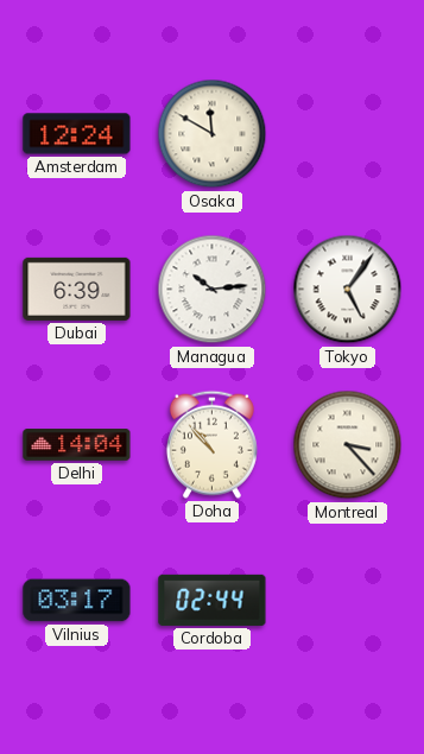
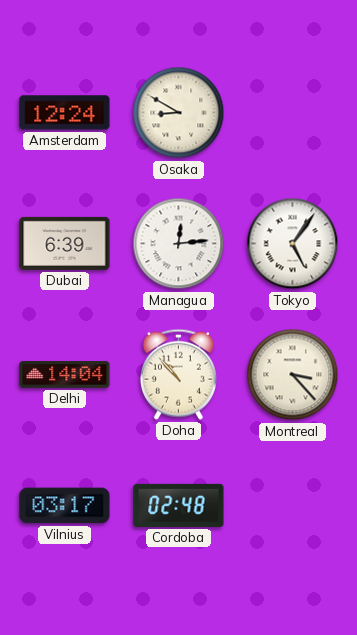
Osaka: 11:50 -> 8:50
Managua: 10:14 -> 12:14
Cordoba: 02:44 -> 02:48
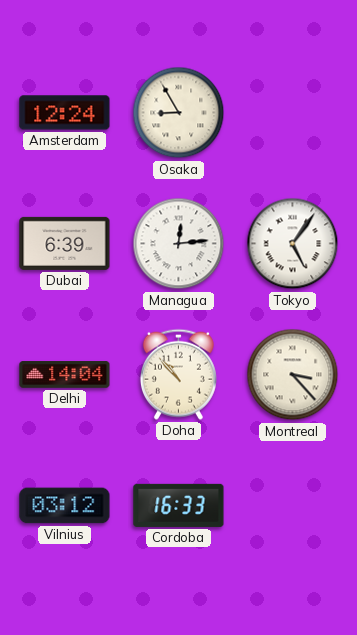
Osaka: 8:50 -> 8:55
Vilnius: 03:17 -> 03:12
Cordoba: 02:48 -> 16:33
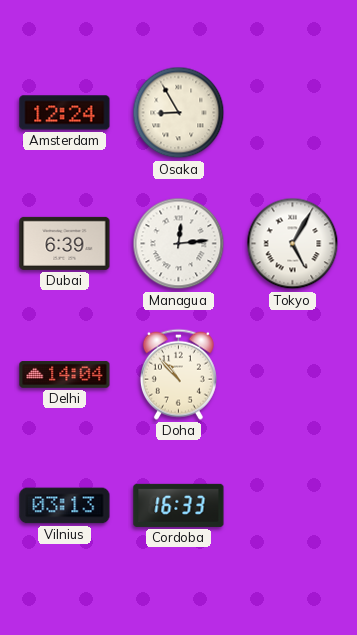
Tokyo: 5:06 -> 5:05
Montreal: 3:23 -> none
Vilnius: 03:12 -> 03:13
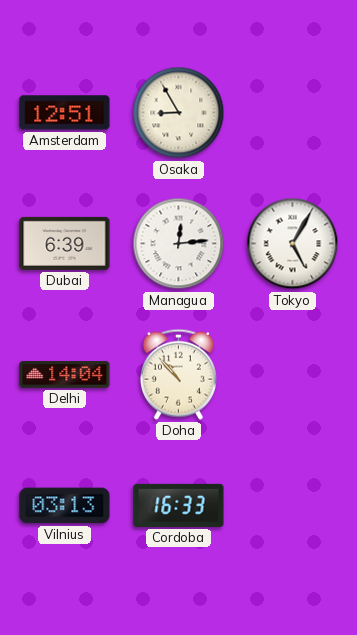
Amsterdam: 12:24 -> 12:51
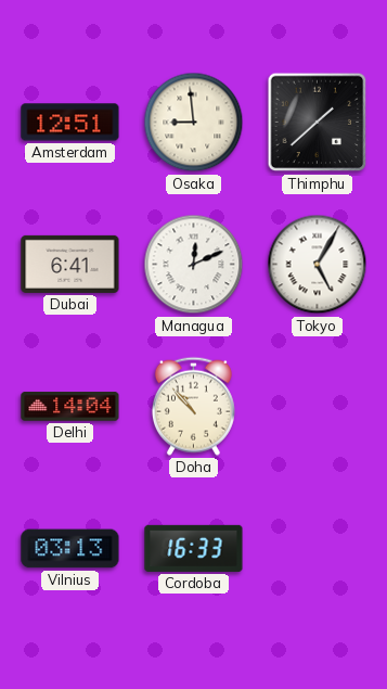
Osaka: 8:55 -> 8:59
Thimphu: none -> 1:38
Dubai: 6:39 -> 6:41
Managua: 12:14 -> 12:11
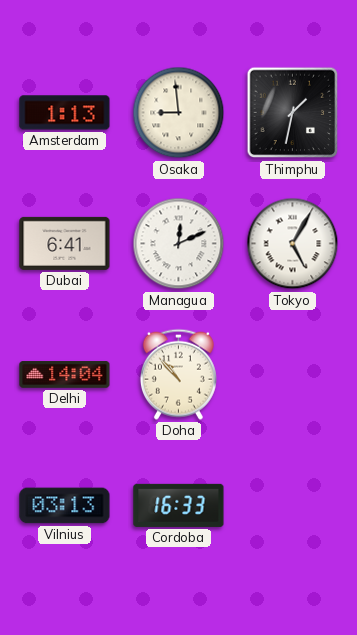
Amsterdam: 12:51 -> 1:13
Thimphu: 1:38 -> 1:32
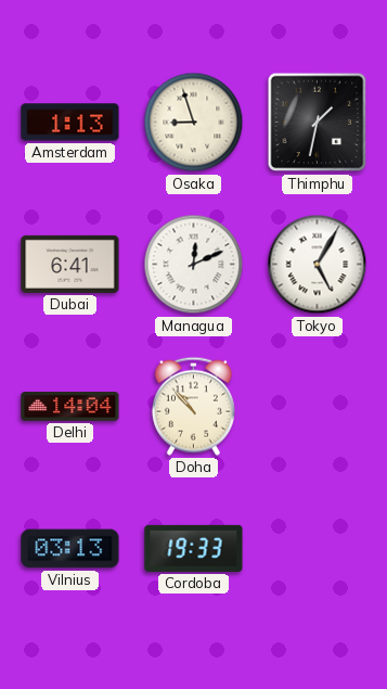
Osaka: 8:59 -> 8:57
Cordoba: 16:33 -> 19:33
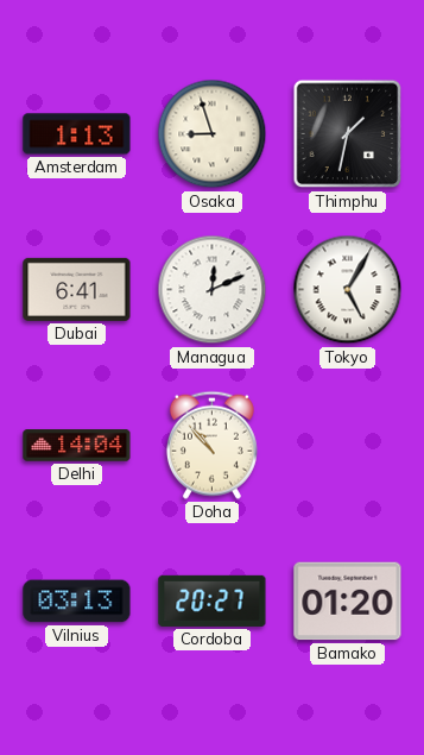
Cordoba: 19:33 -> 20:27
Bamako: none -> 01:20
